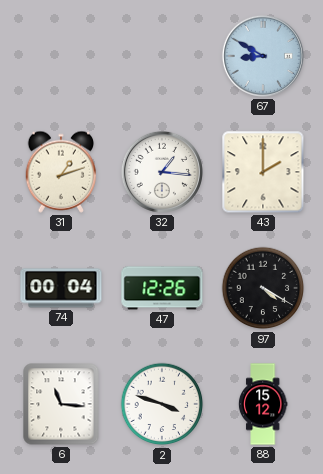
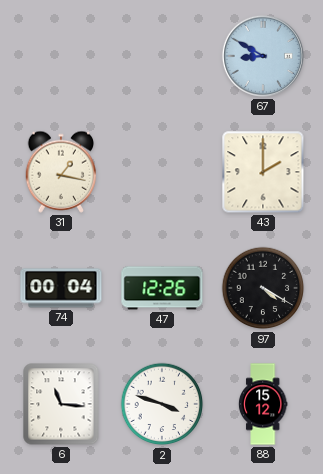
31: 1:12 -> 1:17
32: 1:16 -> none
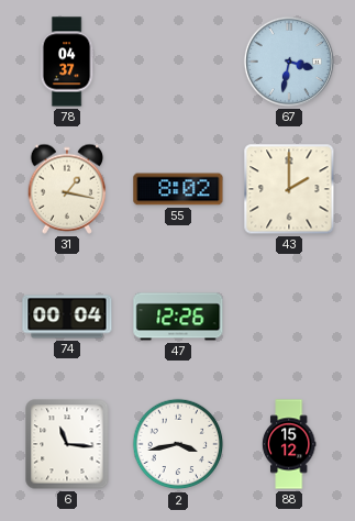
78: none -> 04:37
67: 8:50 -> 3:32
55: none -> 8:02
97: 4:20 -> none
2: 3:48 -> 3:43
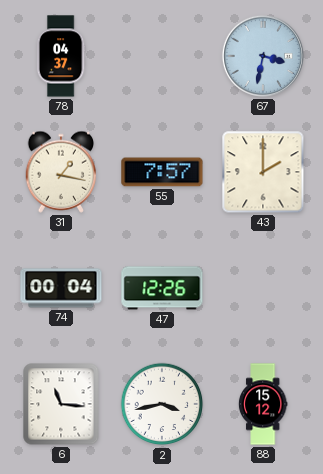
55: 8:02 -> 7:57
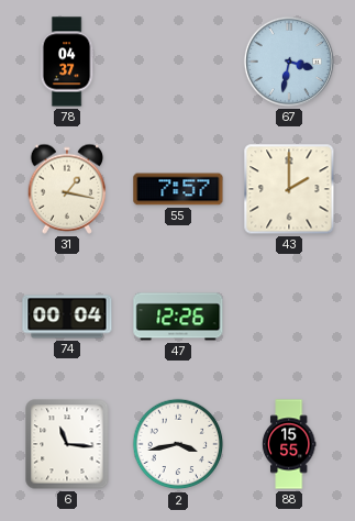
88: 15:12 -> 15:55
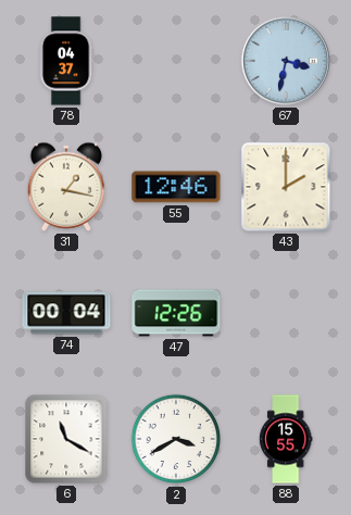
55: 7:57 -> 12:46
6: 11:16 -> 11:20
2: 3:43 -> 3:40
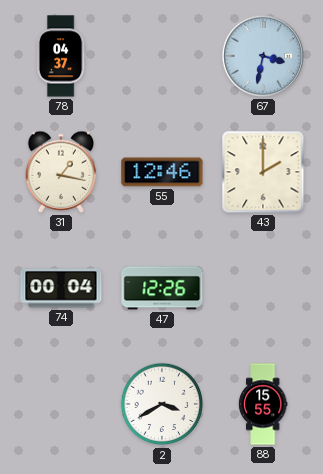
6: 11:20 -> none
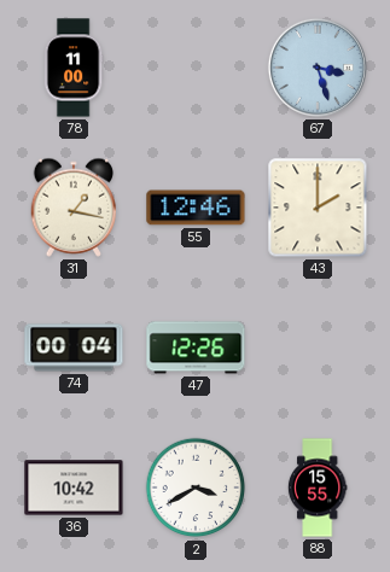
78: 04:37 -> 11:00
67: 3:32 -> 3:27
36: none -> 10:42
